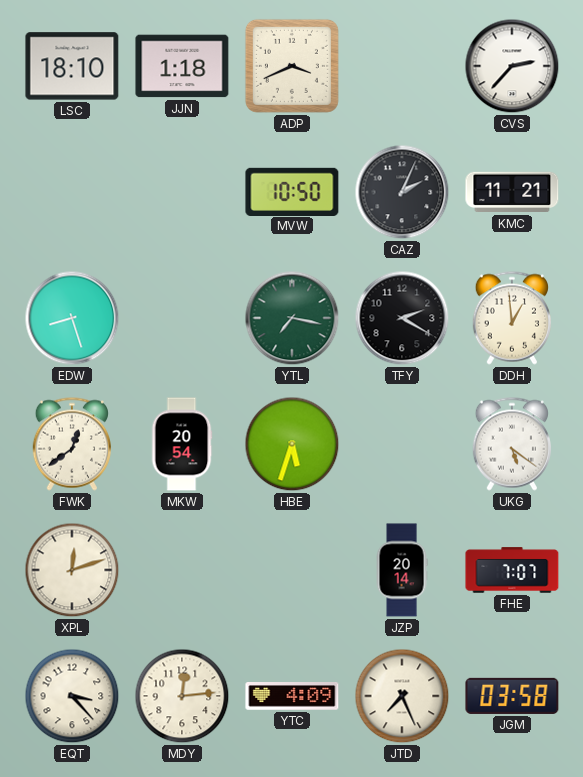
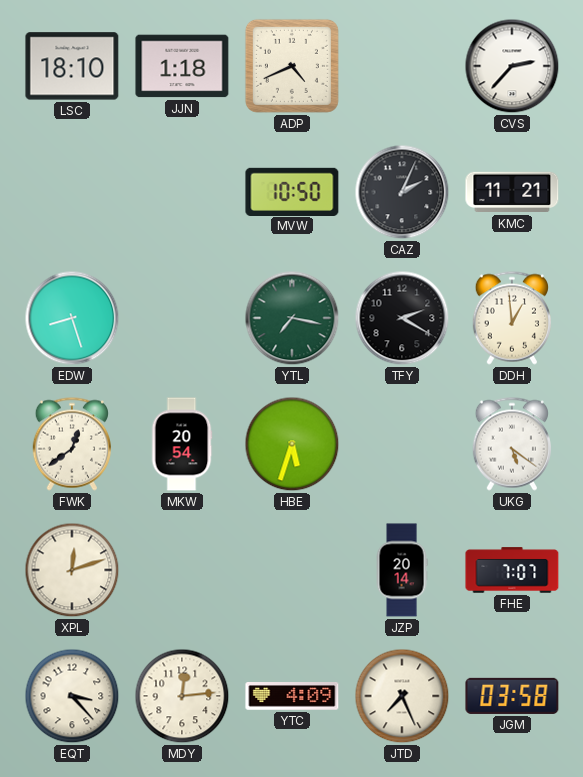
ADP: 3:41 -> 4:41
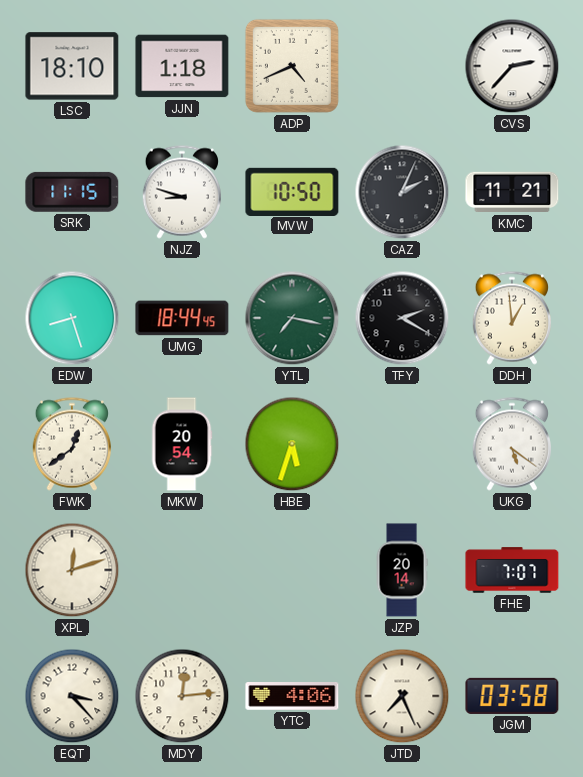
SRK: none -> 11:15
NJZ: none -> 8:48
UMG: none -> 18:44
YTC: 4:09 -> 4:06
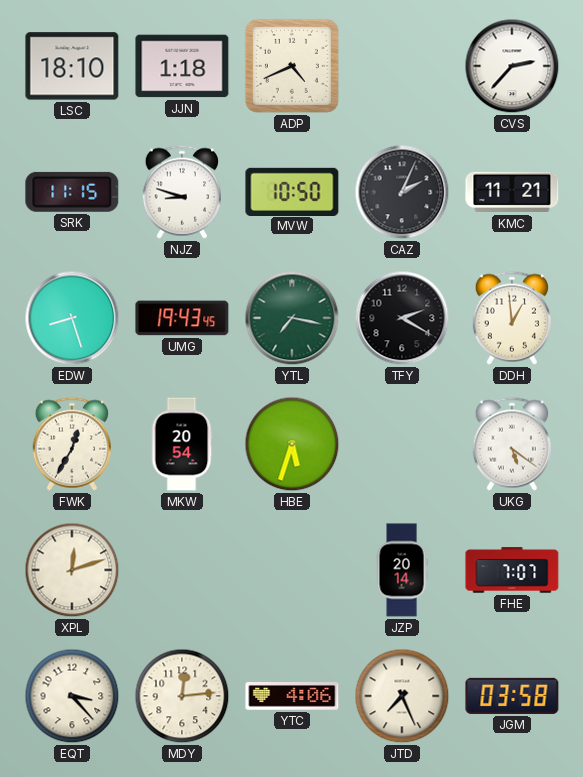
UMG: 18:44 -> 19:43
FWK: 12:39 -> 12:35
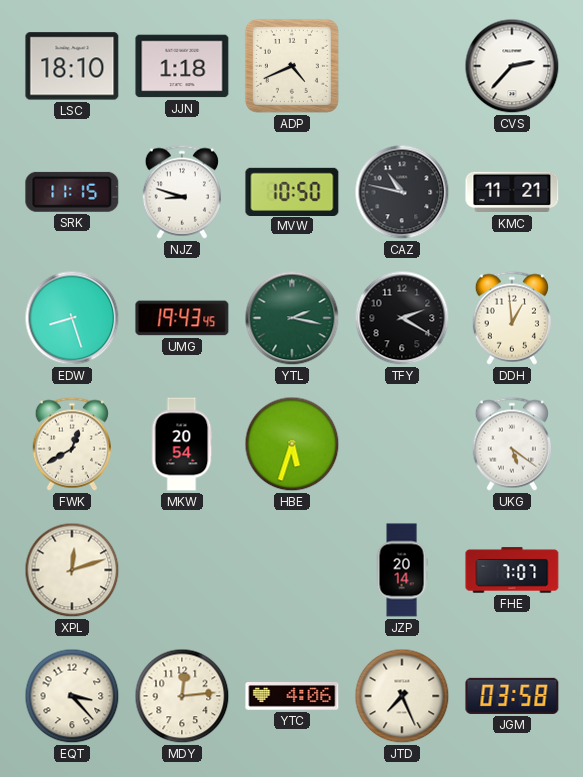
CAZ: 2:04 -> 10:47
YTL: 7:17 -> 2:17
FWK: 12:35 -> 12:40
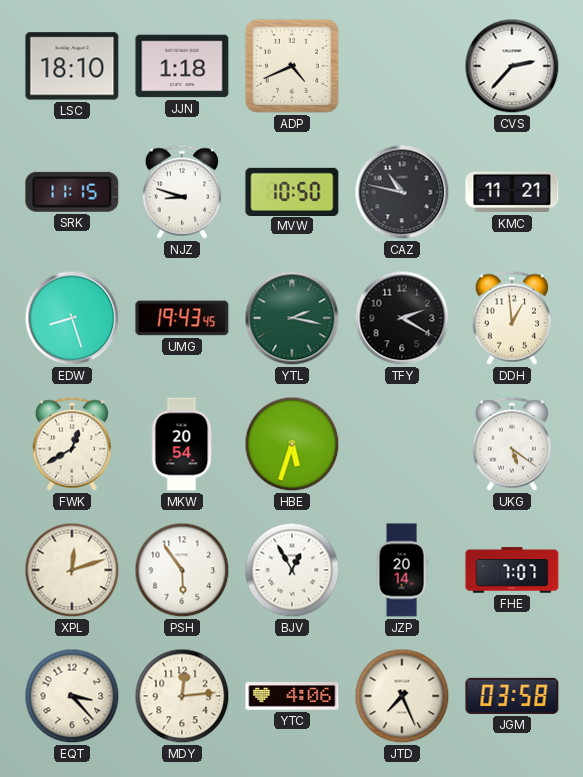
PSH: none -> 5:54
BJV: none -> 12:55
